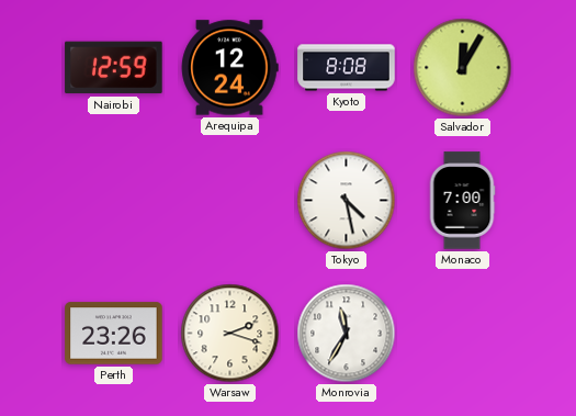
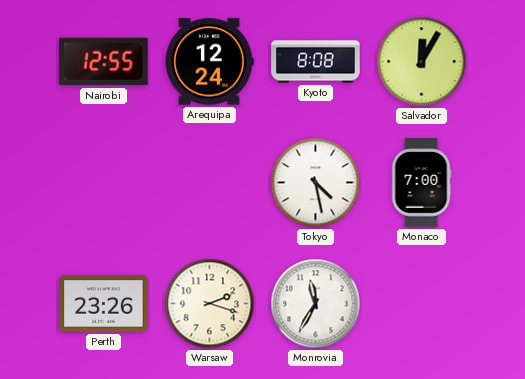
Nairobi: 12:59 -> 12:55
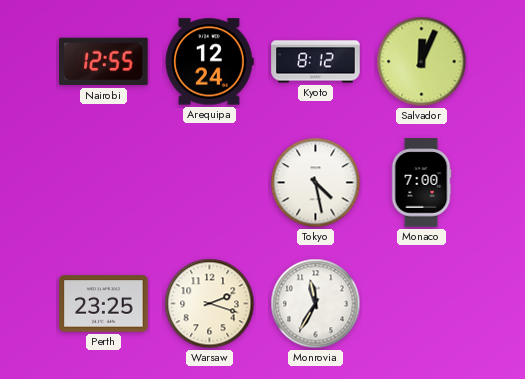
Kyoto: 8:08 -> 8:12
Salvador: 12:05 -> 12:04
Perth: 23:26 -> 23:25
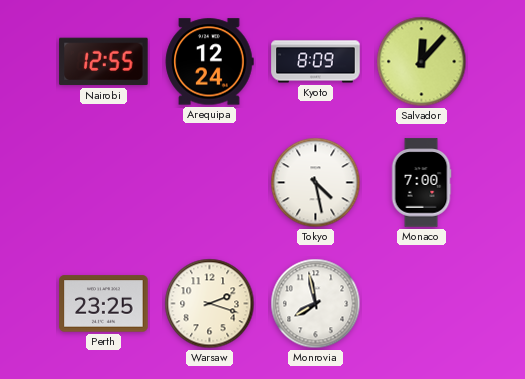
Kyoto: 8:12 -> 8:09
Salvador: 12:04 -> 12:07
Monrovia: 11:35 -> 7:58
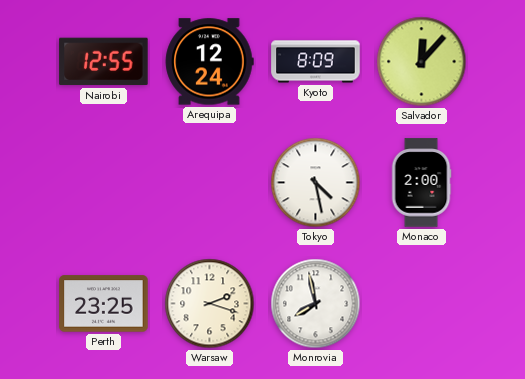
Monaco: 7:00 -> 2:00
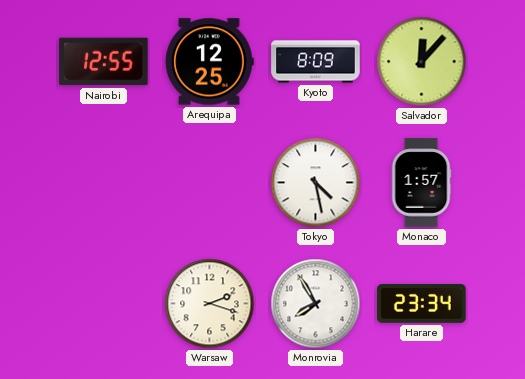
Arequipa: 12:24 -> 12:25
Monaco: 2:00 -> 1:57
Perth: 23:25 -> none
Monrovia: 7:58 -> 7:55
Harare: none -> 23:34
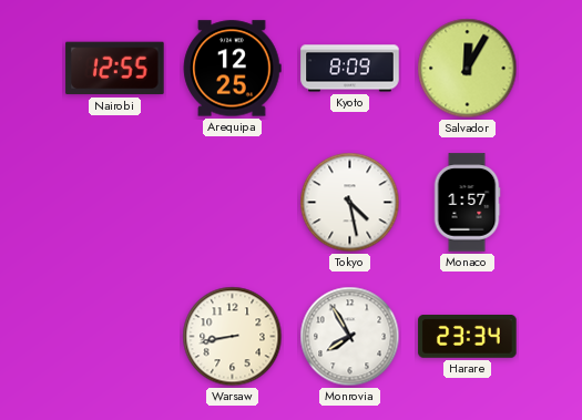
Salvador: 12:07 -> 12:05
Warsaw: 2:18 -> 8:43
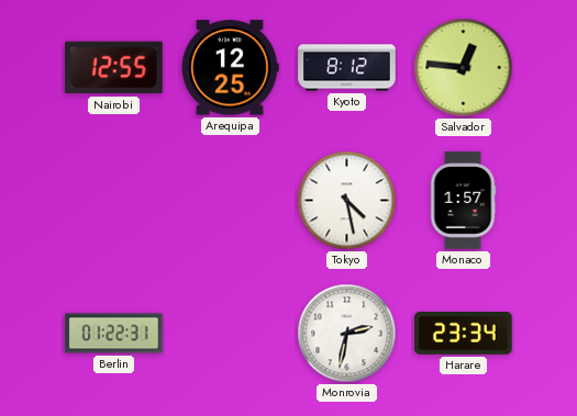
Kyoto: 8:09 -> 8:12
Salvador: 12:05 -> 12:46
Berlin: none -> 01:22
Warsaw: 8:43 -> none
Monrovia: 7:55 -> 2:32
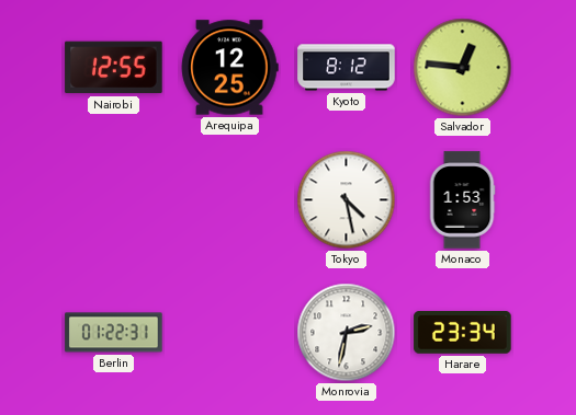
Monaco: 1:57 -> 1:53
